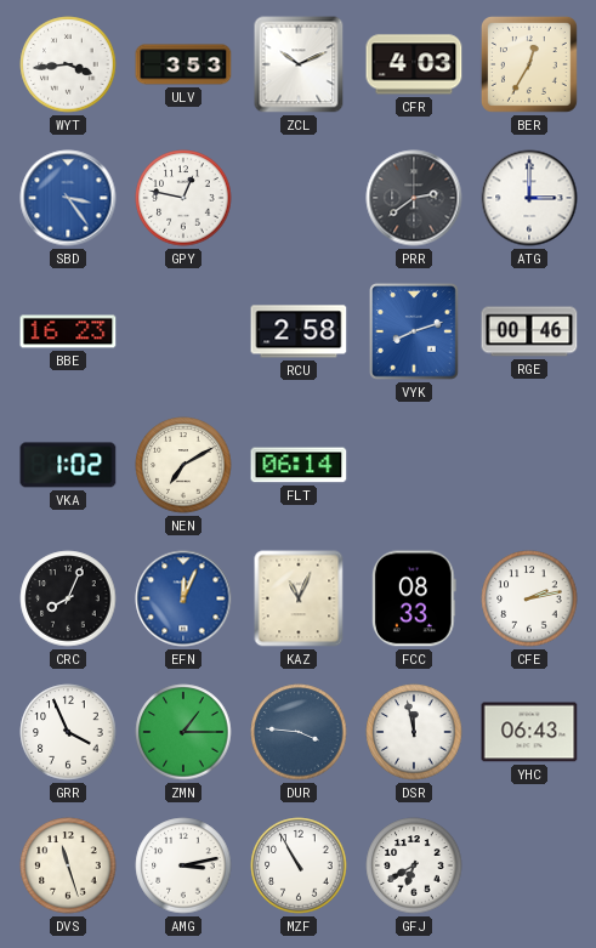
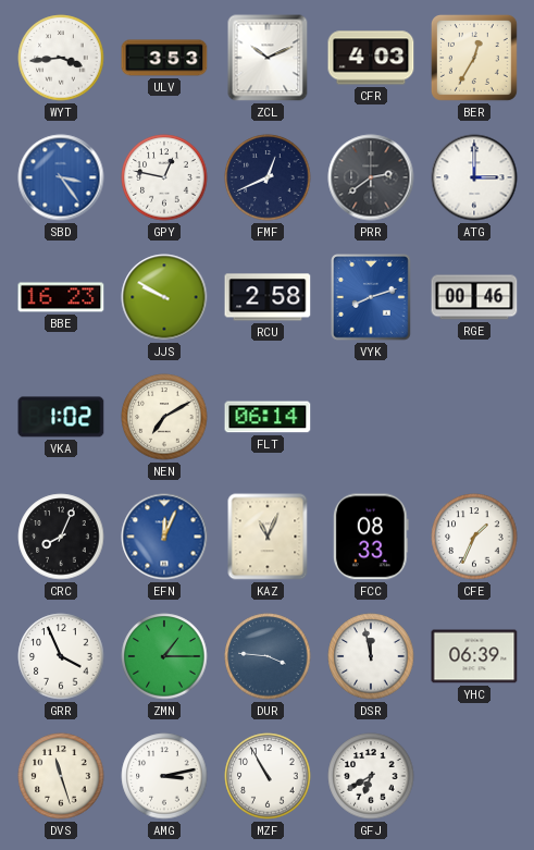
FMF: none -> 12:41
JJS: none -> 9:50
CFE: 2:13 -> 1:34
YHC: 06:43 -> 06:39
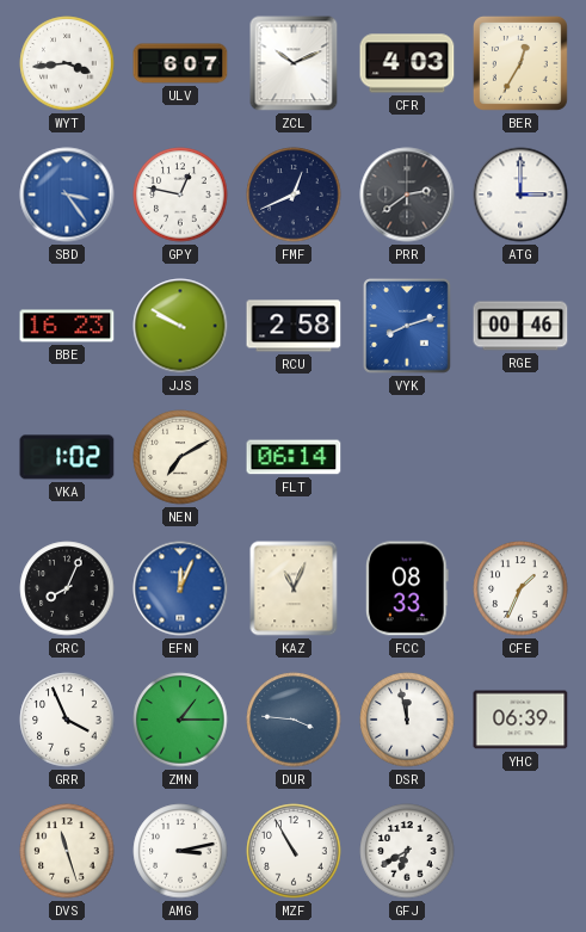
ULV: 3:53 -> 6:07
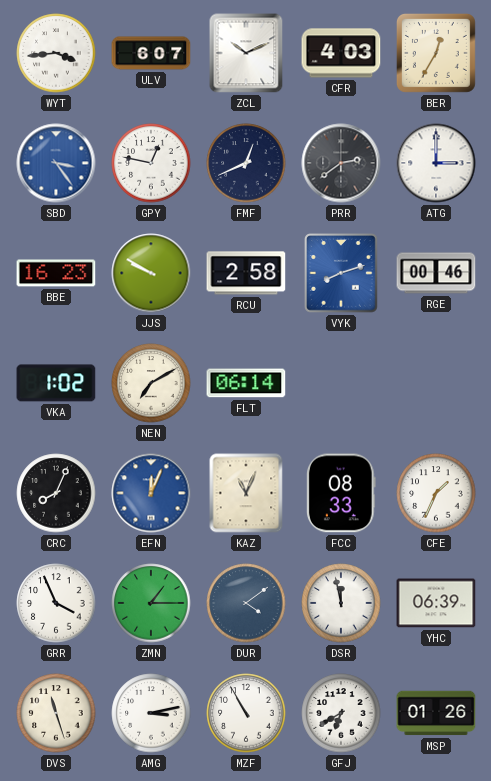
DUR: 3:46 -> 4:09
MSP: none -> 01:26
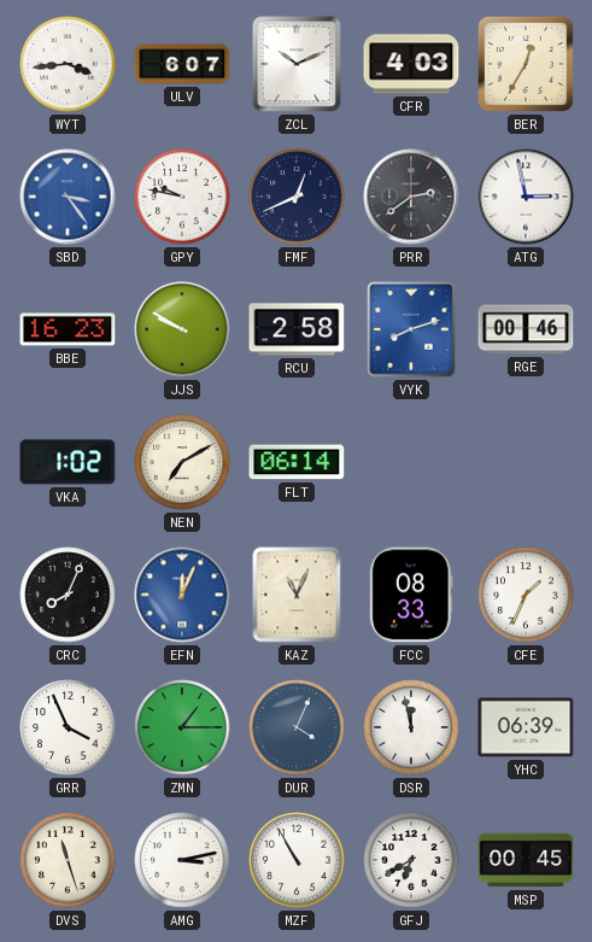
GPY: 12:47 -> 9:47
ATG: 3:00 -> 2:58
DUR: 4:09 -> 4:04
MSP: 01:26 -> 00:45
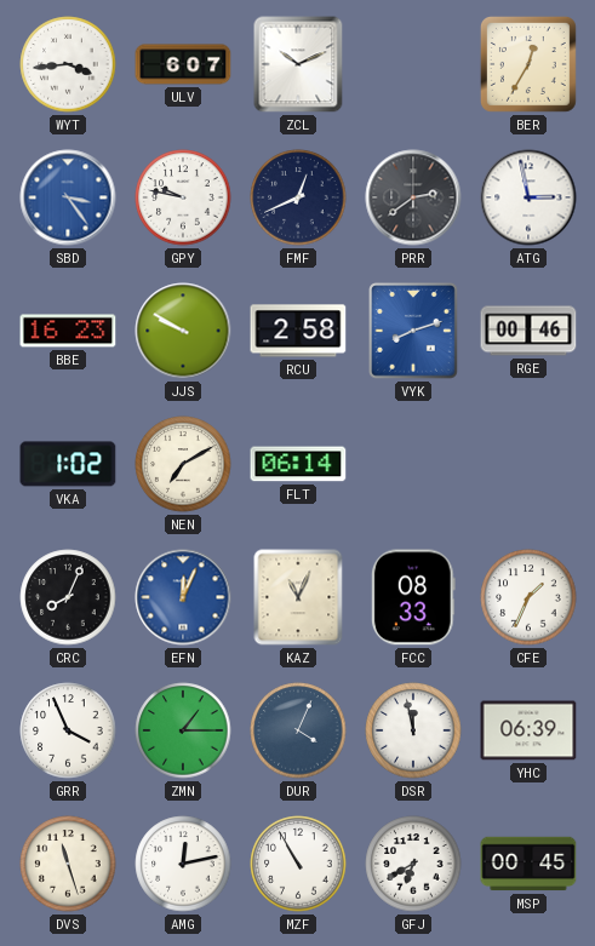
CFR: 4:03 -> none
AMG: 3:13 -> 12:13
